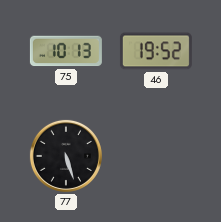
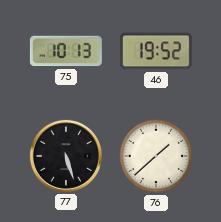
76: none -> 1:38
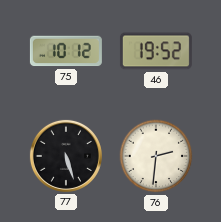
75: 10:13 -> 10:12
76: 1:38 -> 2:31
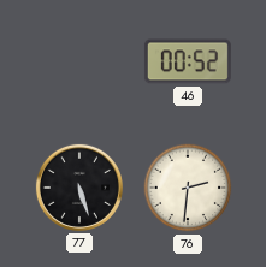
75: 10:12 -> none
46: 19:52 -> 00:52
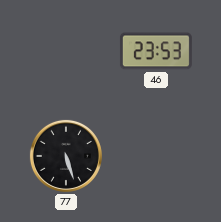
46: 00:52 -> 23:53
76: 2:31 -> none
